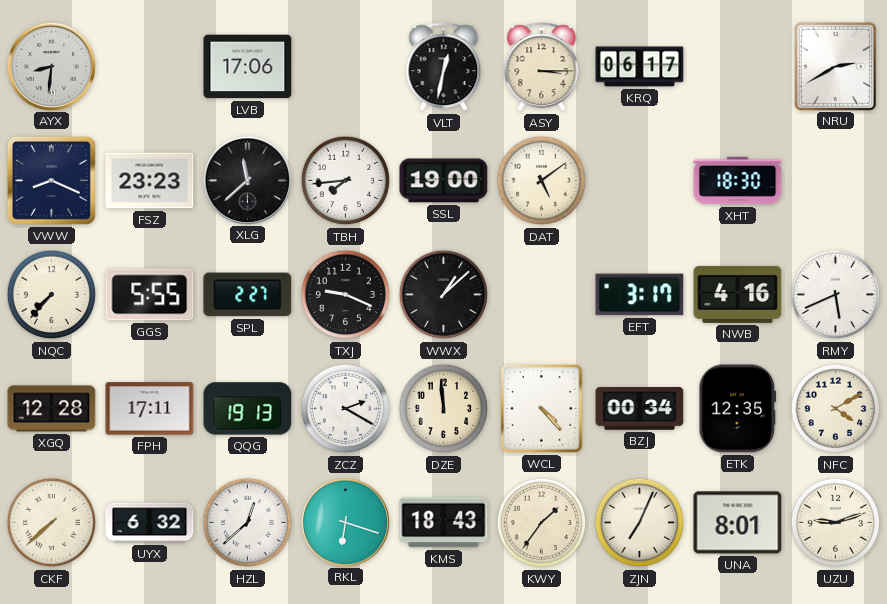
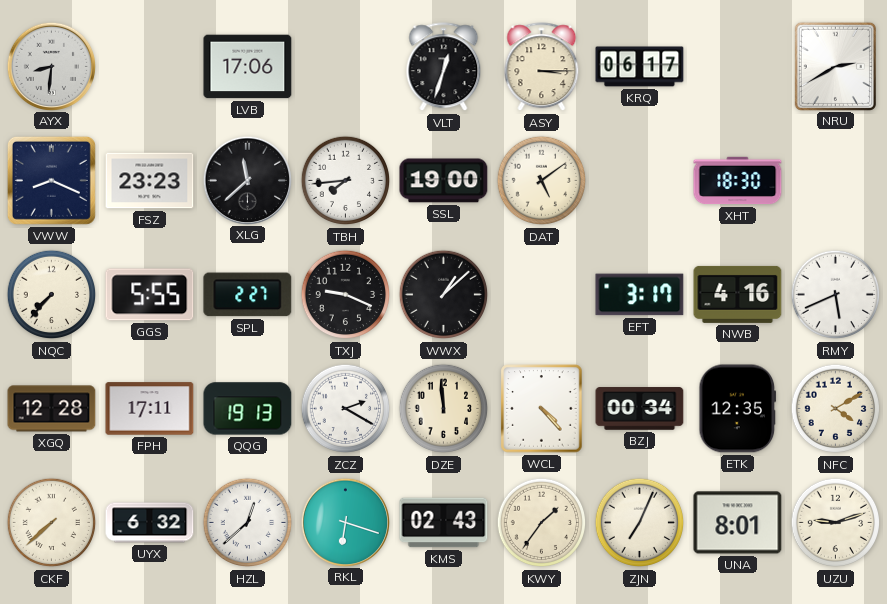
VLT: 12:32 -> 12:33
KMS: 18:43 -> 02:43
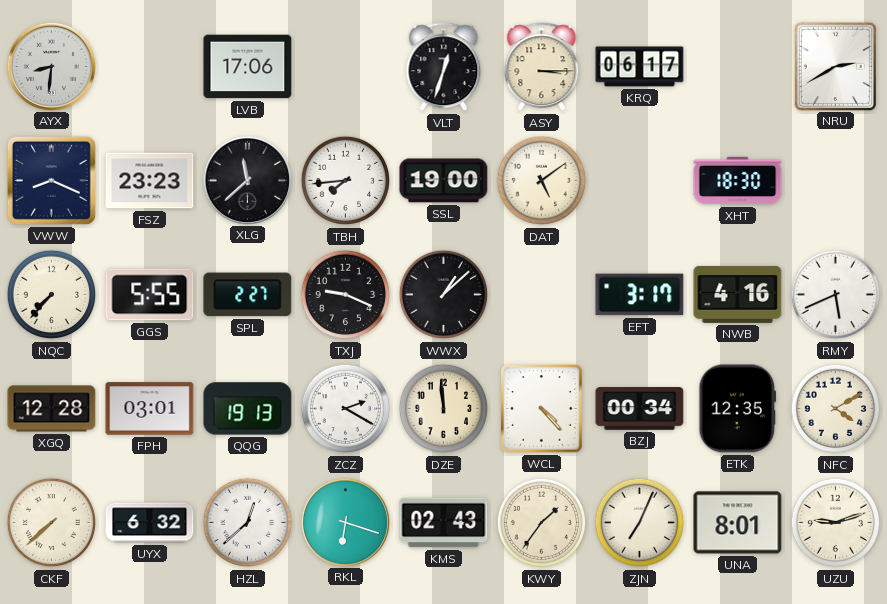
FPH: 17:11 -> 03:01
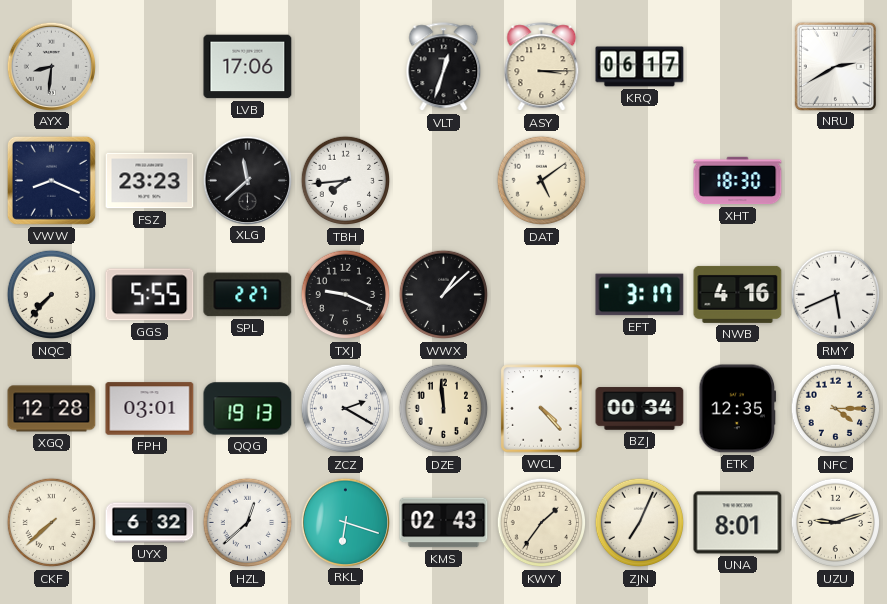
SSL: 19:00 -> none
NFC: 4:10 -> 4:15
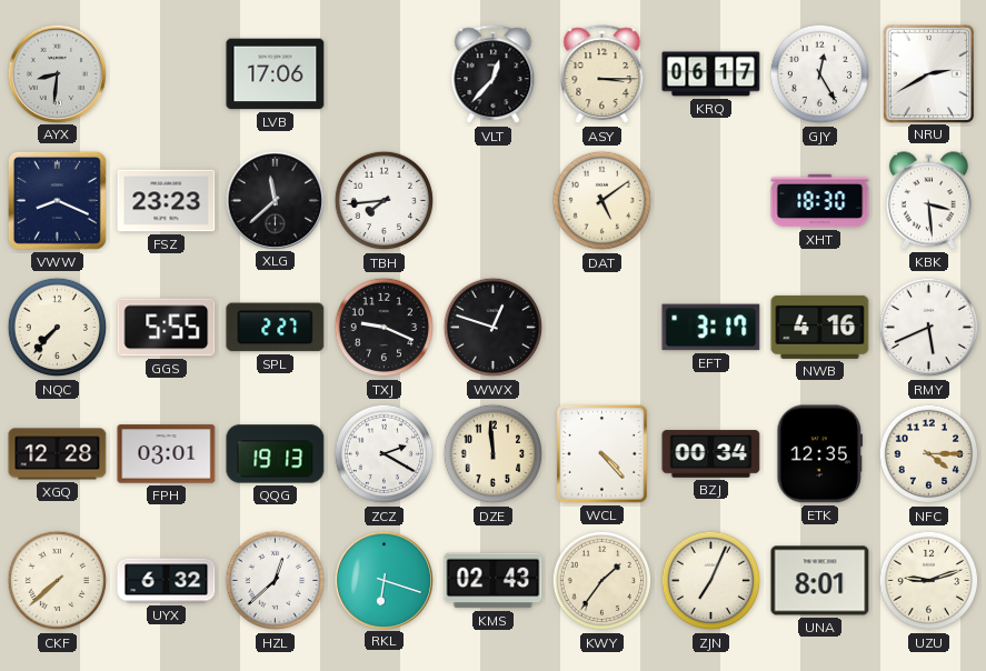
VLT: 12:33 -> 12:37
GJY: none -> 12:25
KBK: none -> 3:29
WWX: 1:08 -> 12:48
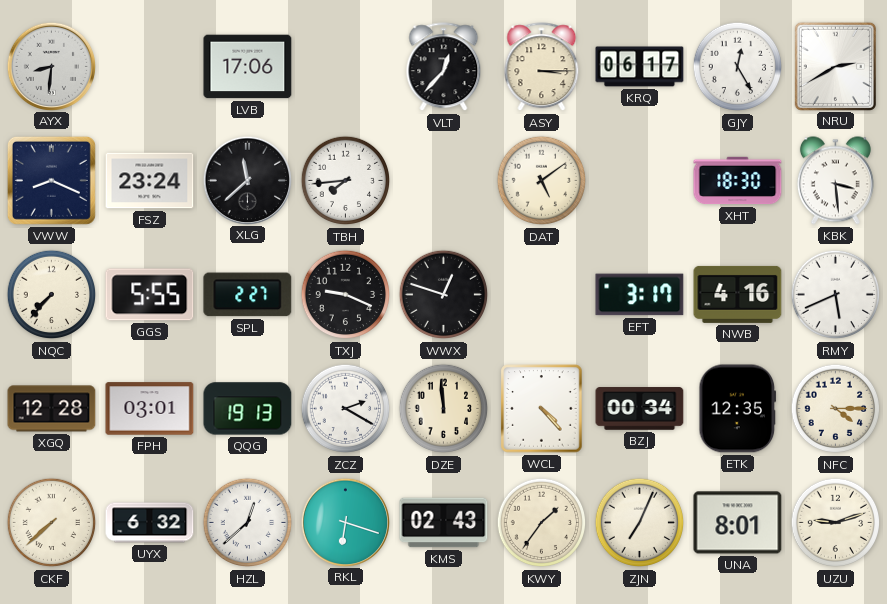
FSZ: 23:23 -> 23:24
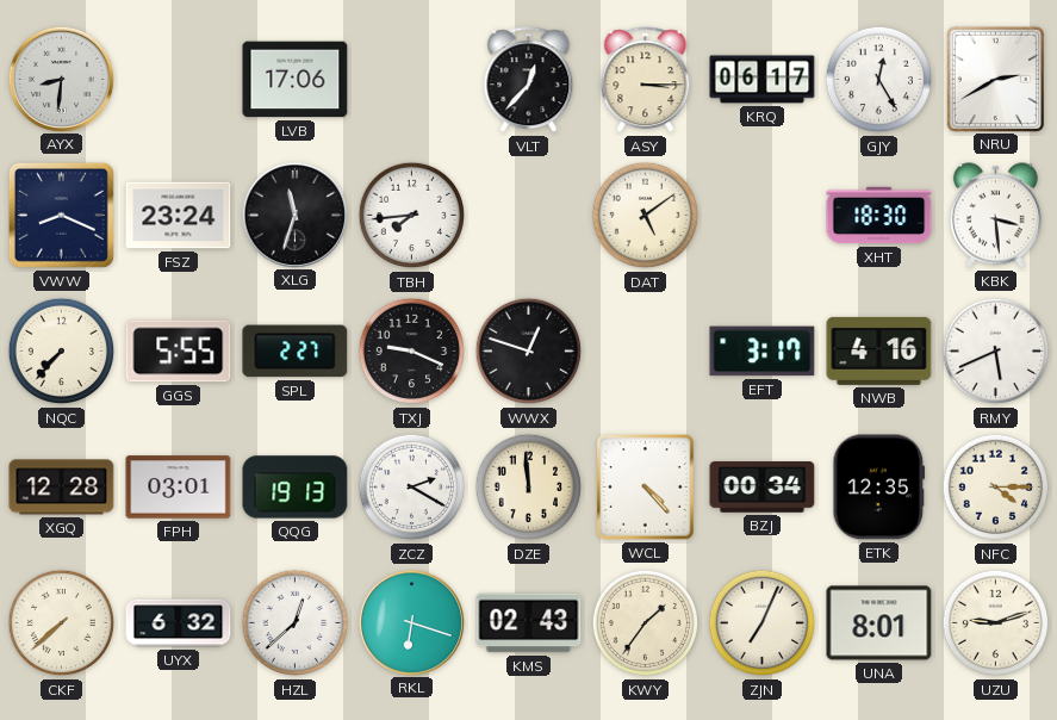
XLG: 11:38 -> 11:33
